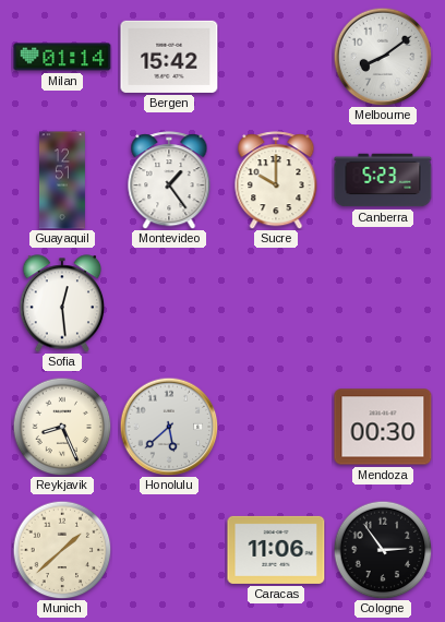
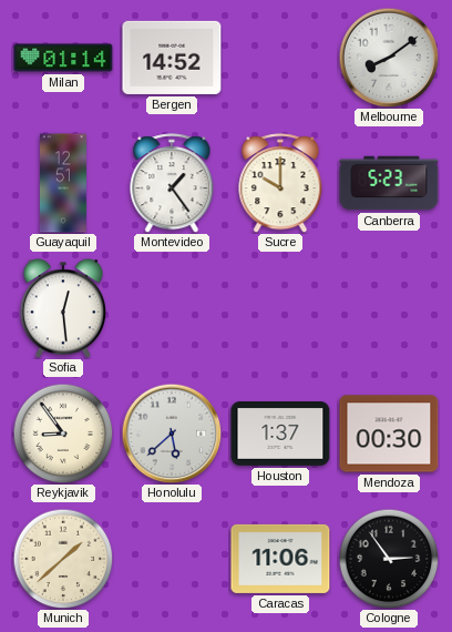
Bergen: 15:42 -> 14:52
Reykjavik: 8:26 -> 8:54
Houston: none -> 1:37
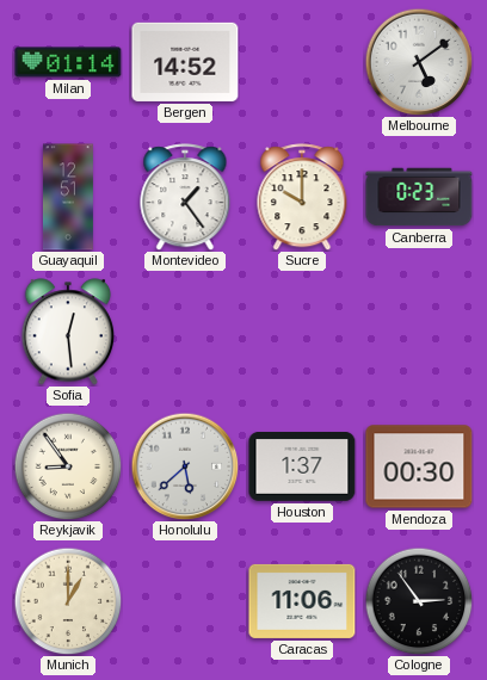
Melbourne: 8:09 -> 5:09
Canberra: 5:23 -> 0:23
Munich: 1:38 -> 1:00
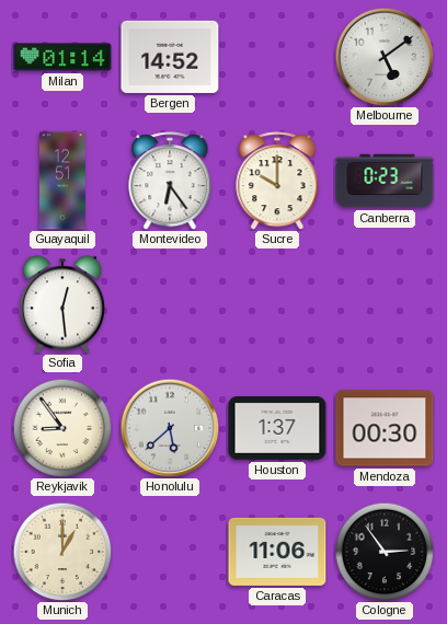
Montevideo: 1:24 -> 6:24
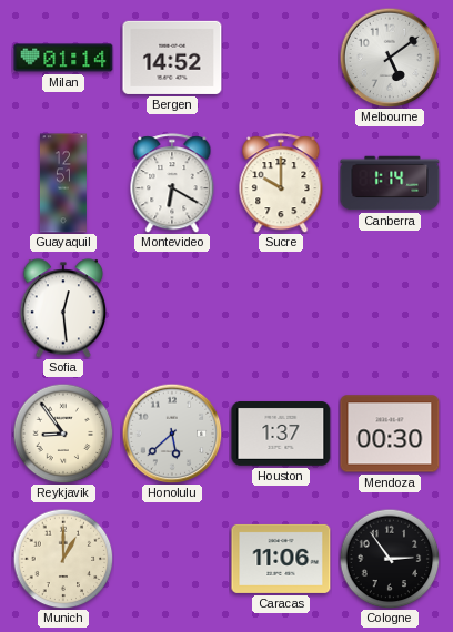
Montevideo: 6:24 -> 6:20
Canberra: 0:23 -> 1:14
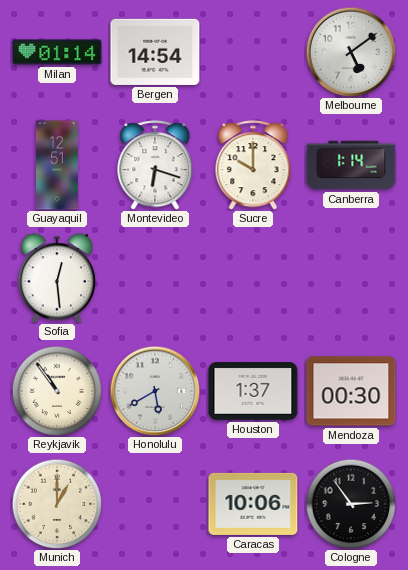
Bergen: 14:52 -> 14:54
Montevideo: 6:20 -> 6:18
Reykjavik: 8:54 -> 10:54
Honolulu: 5:38 -> 5:40
Caracas: 11:06 -> 10:06
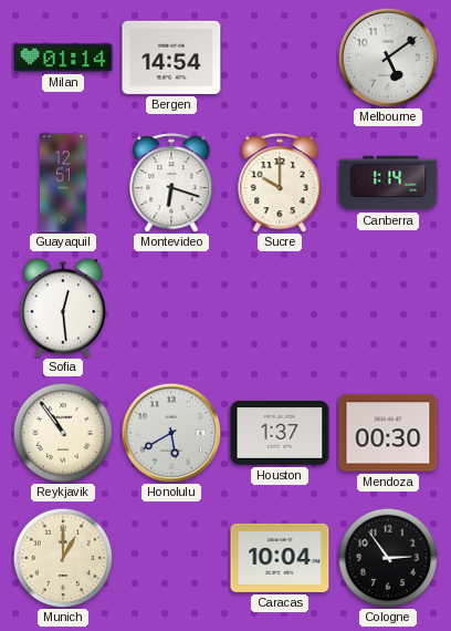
Caracas: 10:06 -> 10:04
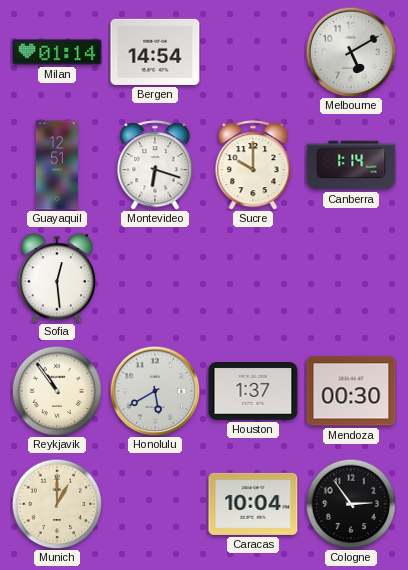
Melbourne: 5:09 -> 5:10
